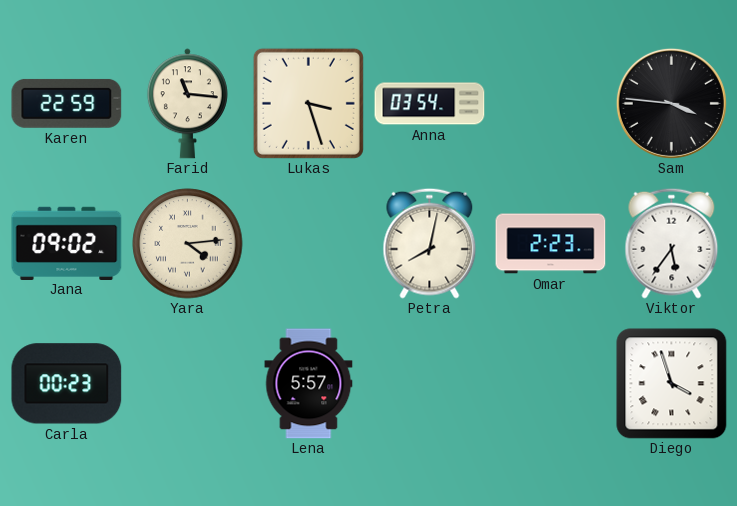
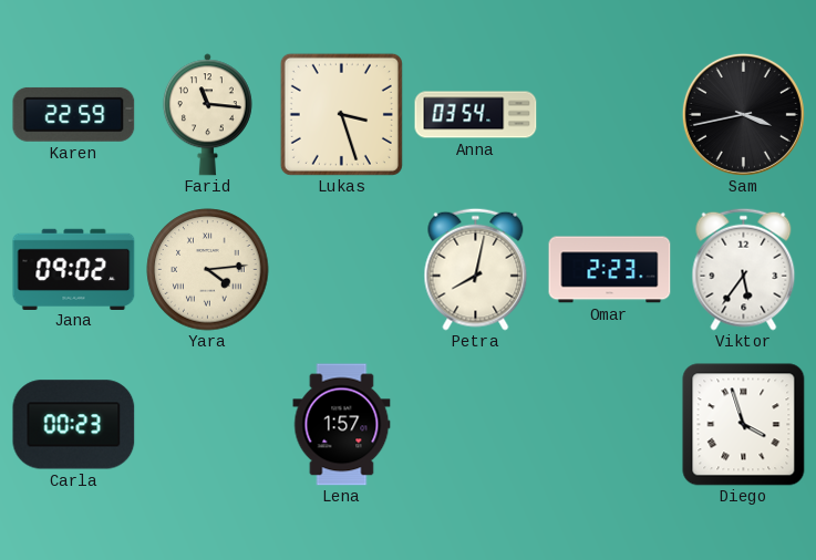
Sam: 3:46 -> 3:43
Lena: 5:57 -> 1:57
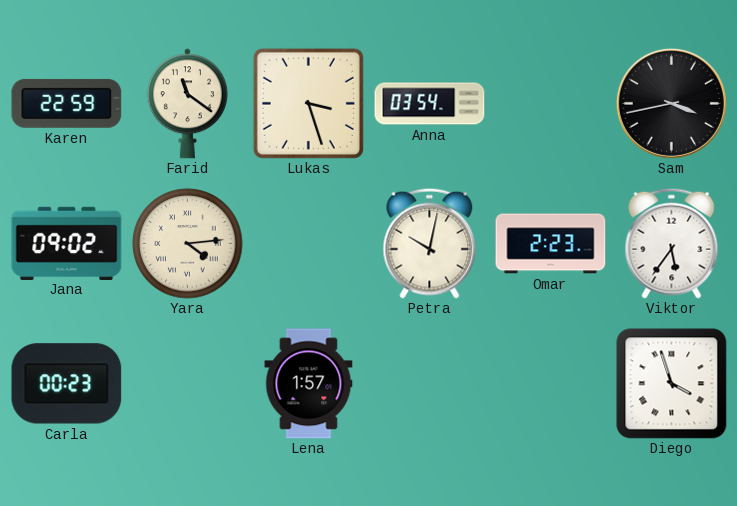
Farid: 11:16 -> 11:21
Petra: 8:02 -> 10:02
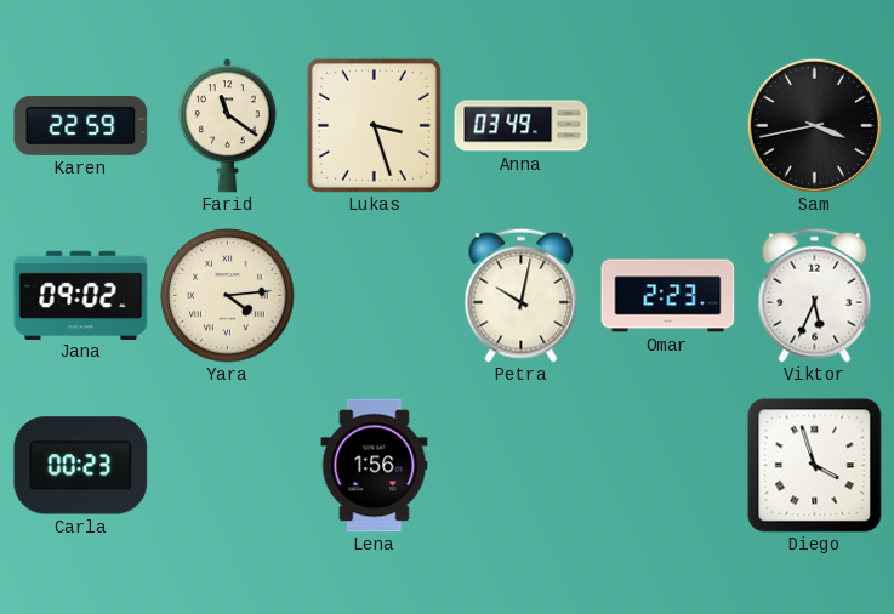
Anna: 03:54 -> 03:49
Viktor: 5:36 -> 5:34
Lena: 1:57 -> 1:56
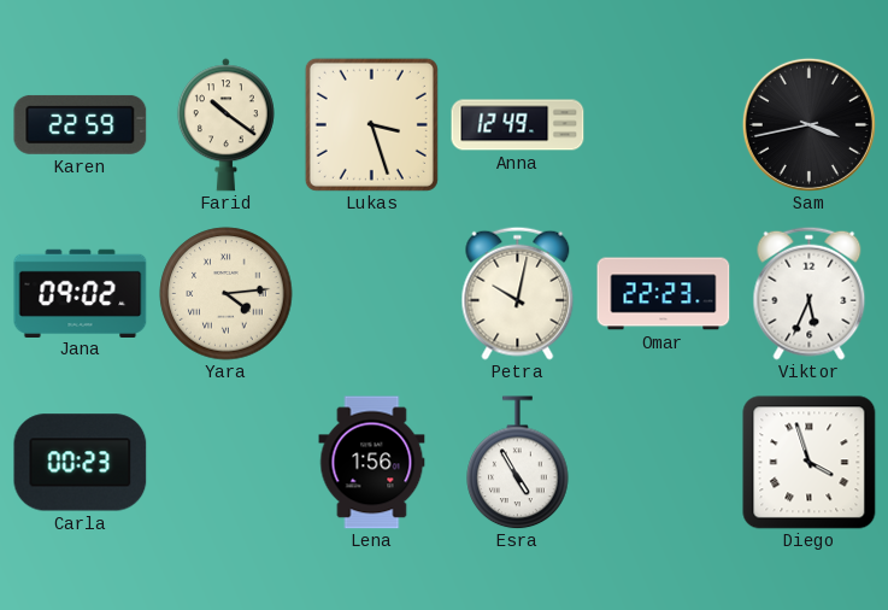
Farid: 11:21 -> 10:21
Anna: 03:49 -> 12:49
Omar: 2:23 -> 22:23
Esra: none -> 4:55
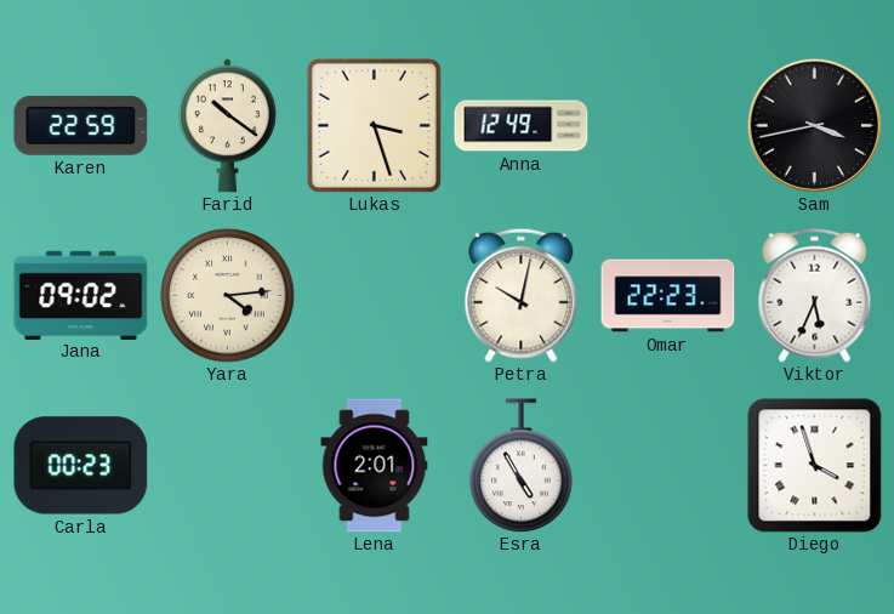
Lena: 1:56 -> 2:01
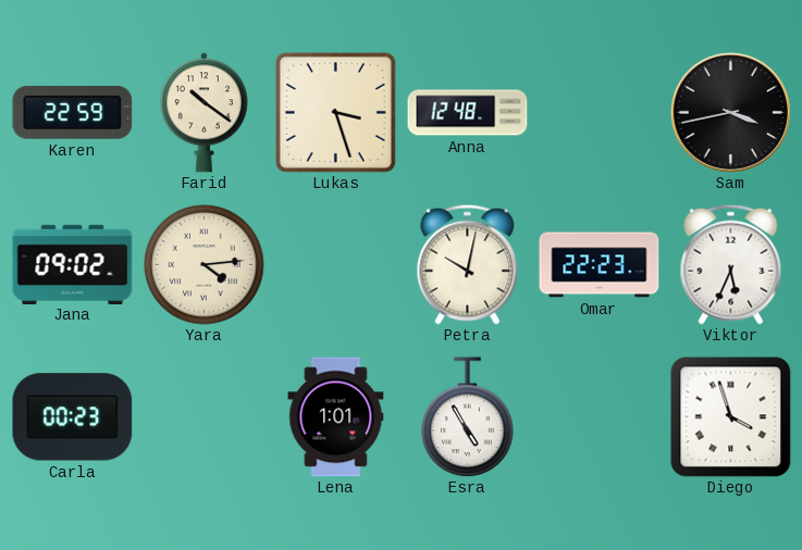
Anna: 12:49 -> 12:48
Lena: 2:01 -> 1:01
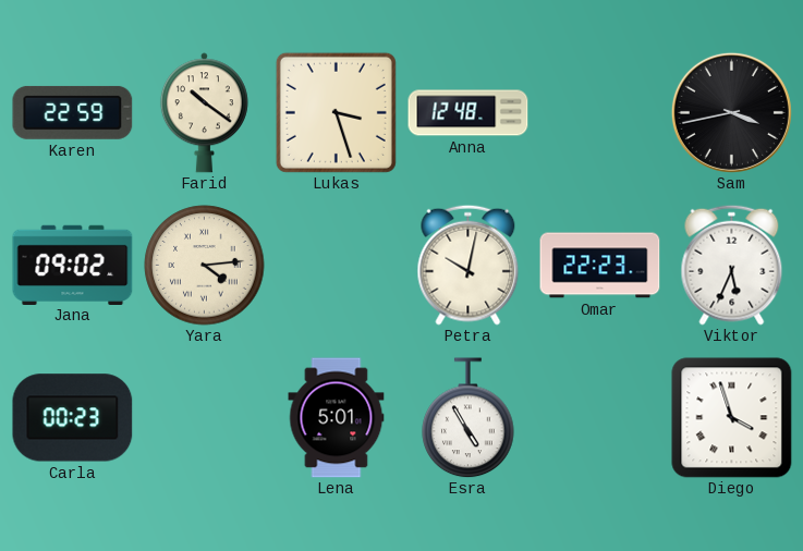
Lena: 1:01 -> 5:01
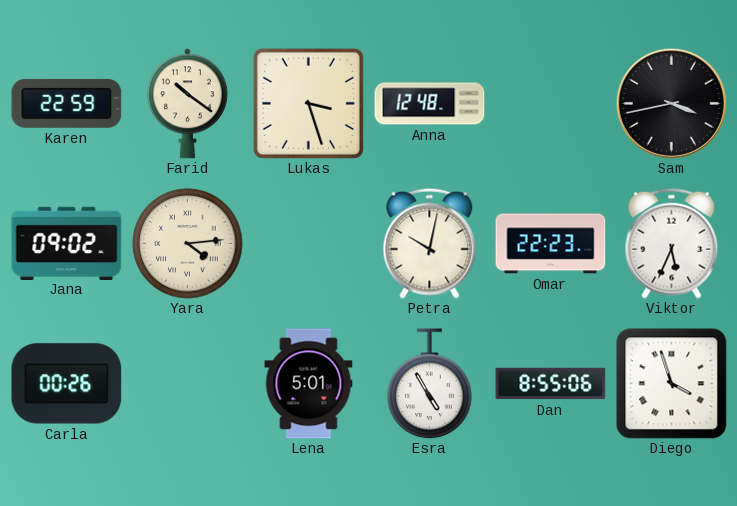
Carla: 00:23 -> 00:26
Dan: none -> 8:55
